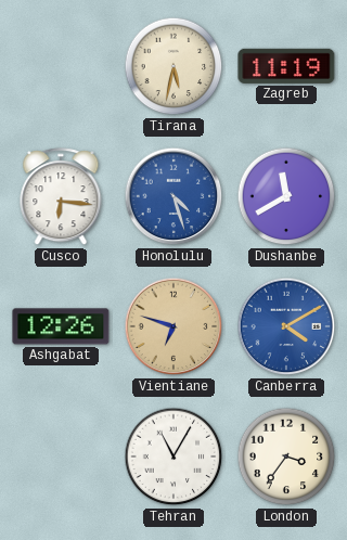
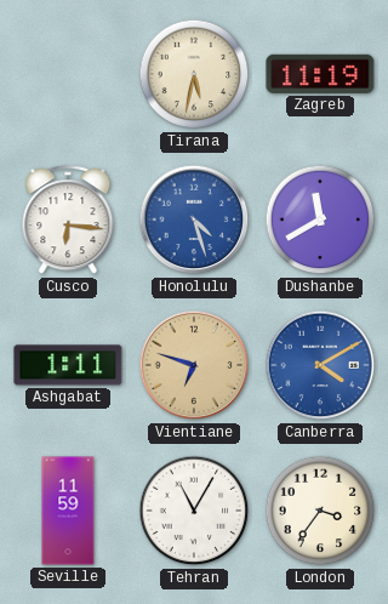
Ashgabat: 12:26 -> 1:11
Seville: none -> 11:59
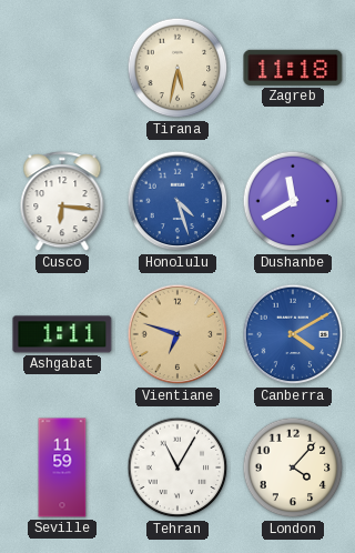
Zagreb: 11:19 -> 11:18
London: 3:36 -> 4:07
